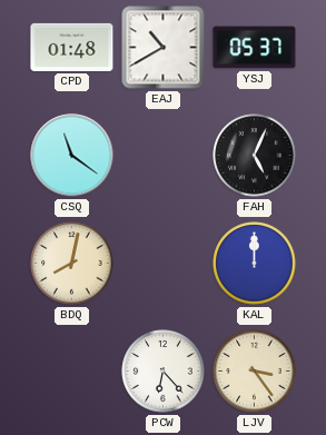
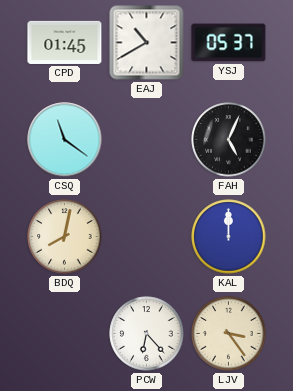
CPD: 01:48 -> 01:45
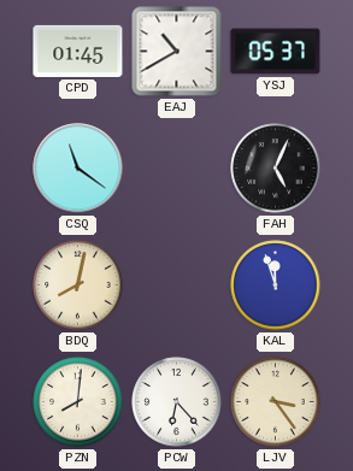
KAL: 12:00 -> 11:57
PZN: none -> 8:01
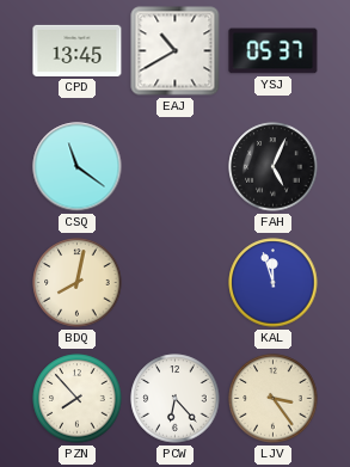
CPD: 01:45 -> 13:45
PZN: 8:01 -> 7:53
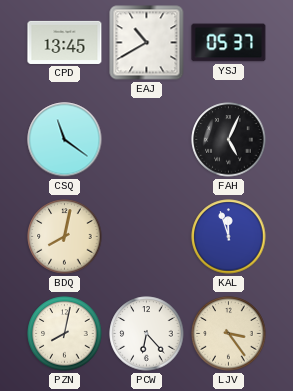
PZN: 7:53 -> 8:02
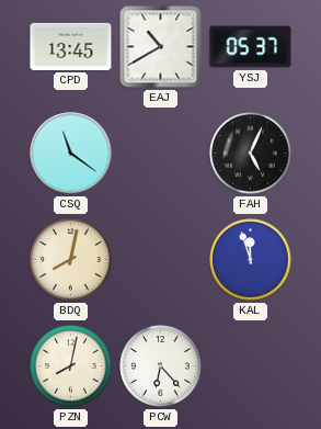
LJV: 3:24 -> none
